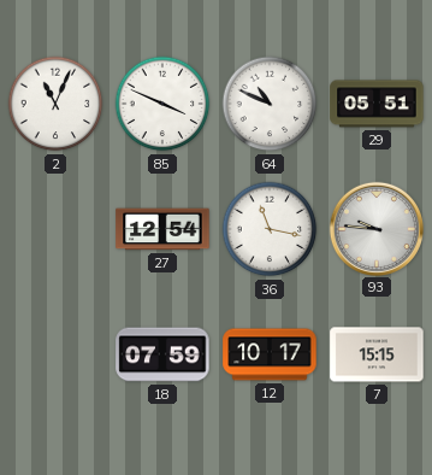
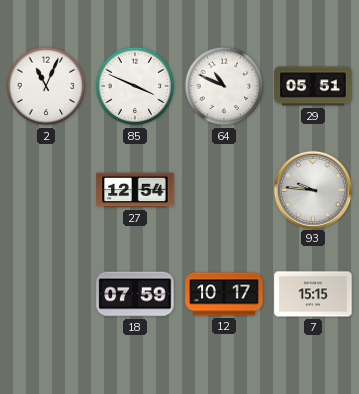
36: 11:17 -> none
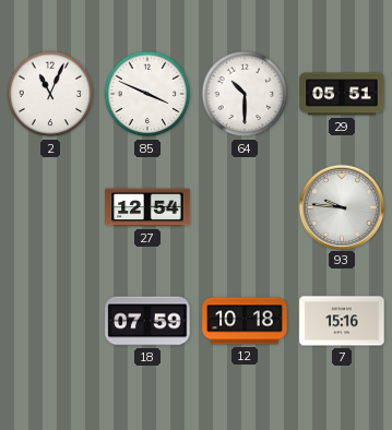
64: 10:49 -> 10:30
12: 10:17 -> 10:18
7: 15:15 -> 15:16
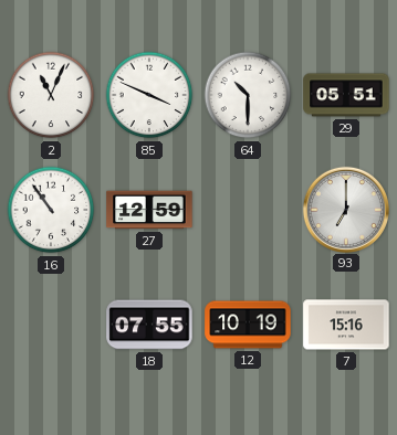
16: none -> 10:54
27: 12:54 -> 12:59
93: 9:46 -> 7:00
18: 07:59 -> 07:55
12: 10:18 -> 10:19
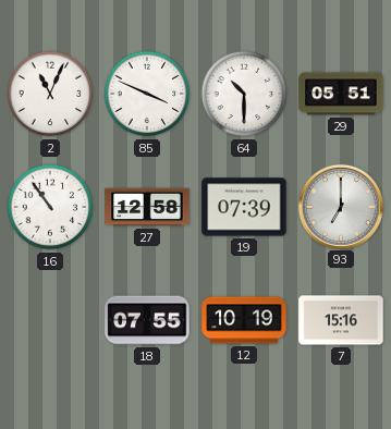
27: 12:59 -> 12:58
19: none -> 07:39
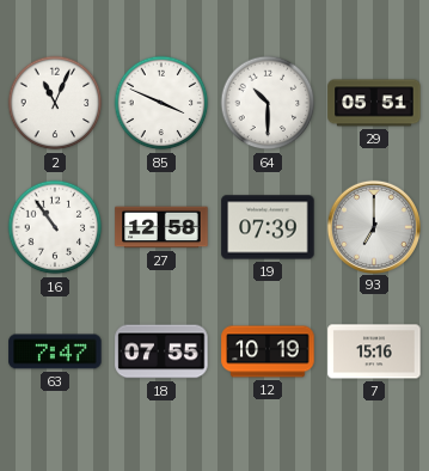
63: none -> 7:47
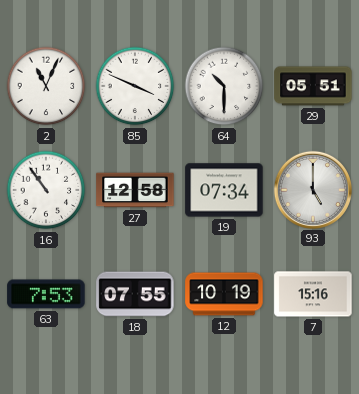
19: 07:39 -> 07:34
93: 7:00 -> 5:00
63: 7:47 -> 7:53
